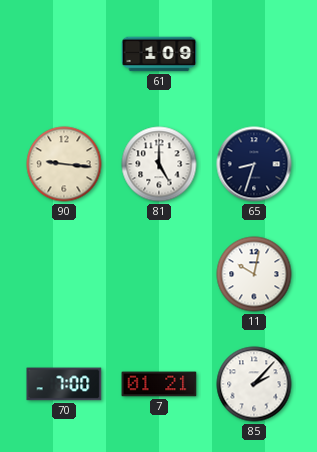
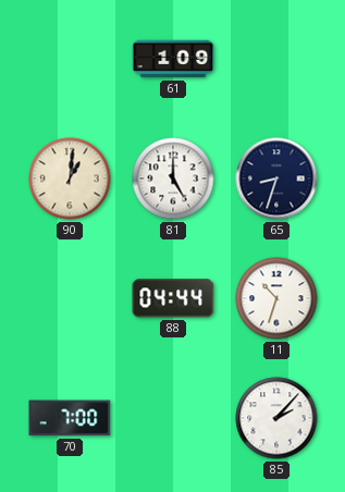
90: 9:16 -> 1:01
88: none -> 04:44
11: 10:02 -> 10:33
7: 01:21 -> none
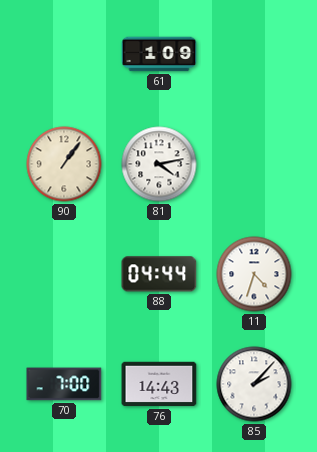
90: 1:01 -> 1:06
81: 5:00 -> 4:13
65: 8:33 -> none
11: 10:33 -> 4:33
76: none -> 14:43
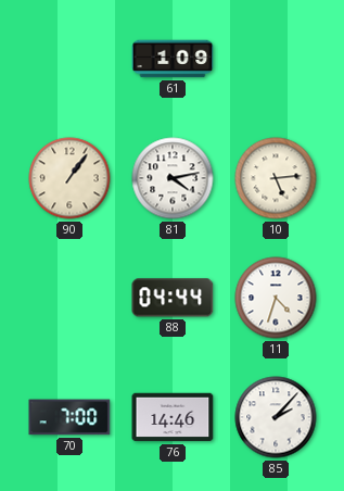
10: none -> 5:14
76: 14:43 -> 14:46
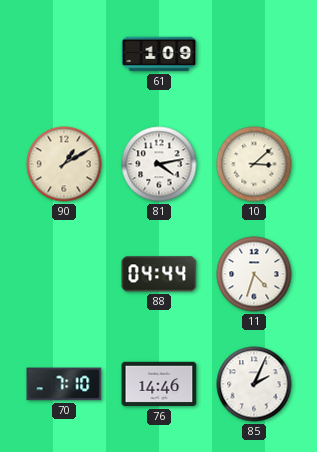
90: 1:06 -> 1:10
10: 5:14 -> 3:08
70: 7:00 -> 7:10
85: 2:07 -> 2:04
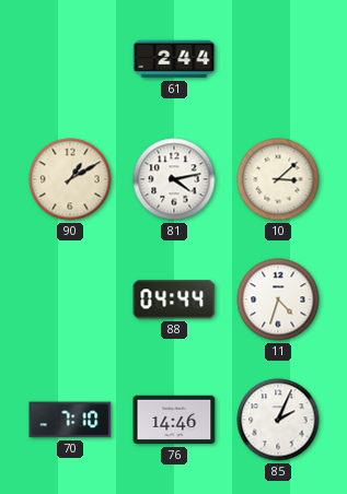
61: 1:09 -> 2:44
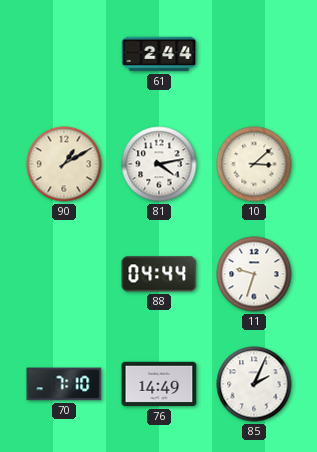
11: 4:33 -> 9:33
76: 14:46 -> 14:49
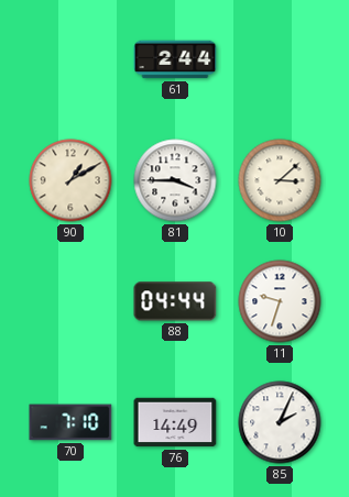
81: 4:13 -> 3:45
